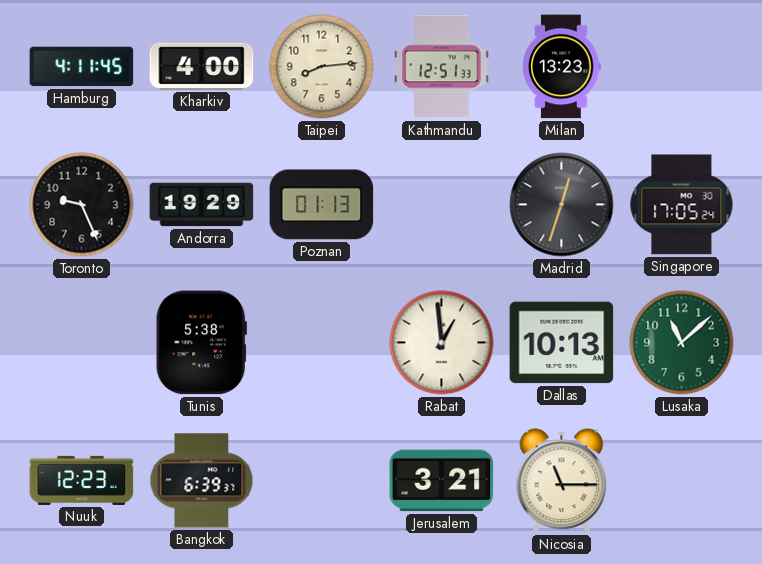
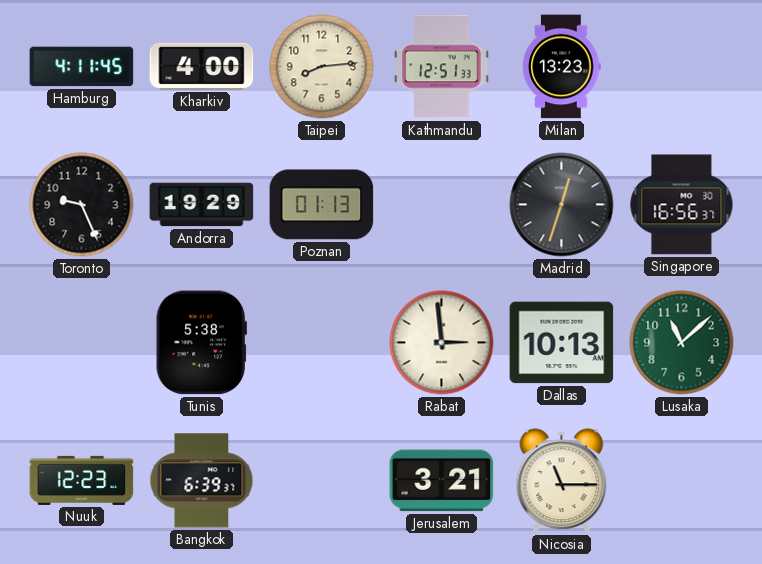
Singapore: 17:05 -> 16:56
Rabat: 12:59 -> 2:59
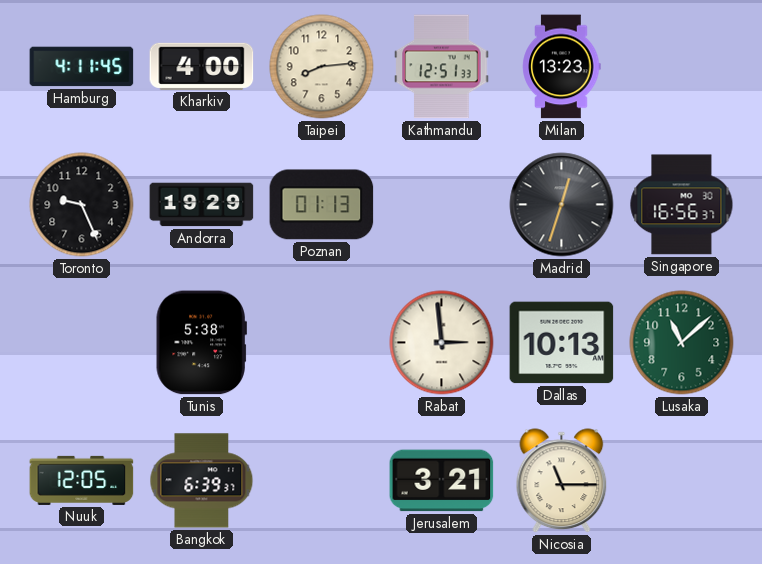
Nuuk: 12:23 -> 12:05
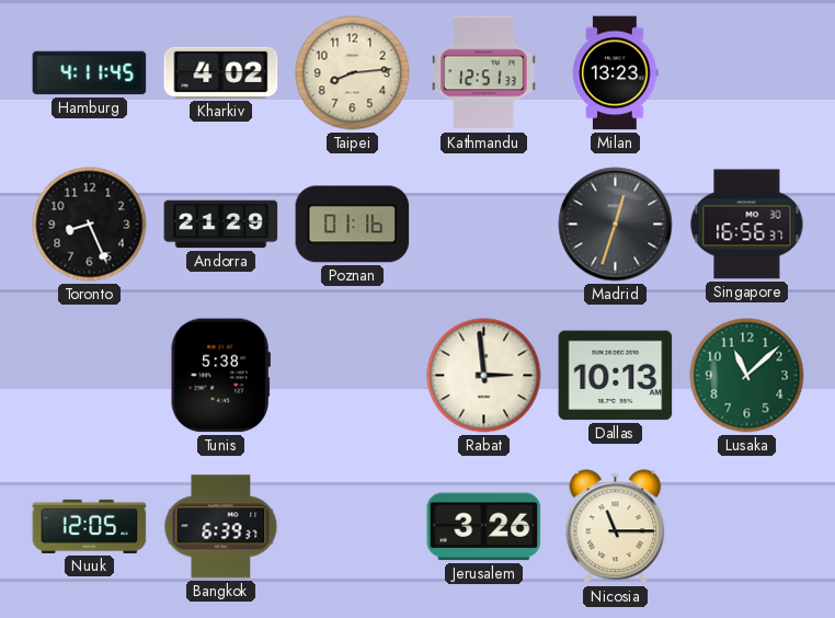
Kharkiv: 4:00 -> 4:02
Toronto: 9:26 -> 8:26
Andorra: 19:29 -> 21:29
Poznan: 01:13 -> 01:16
Jerusalem: 3:21 -> 3:26
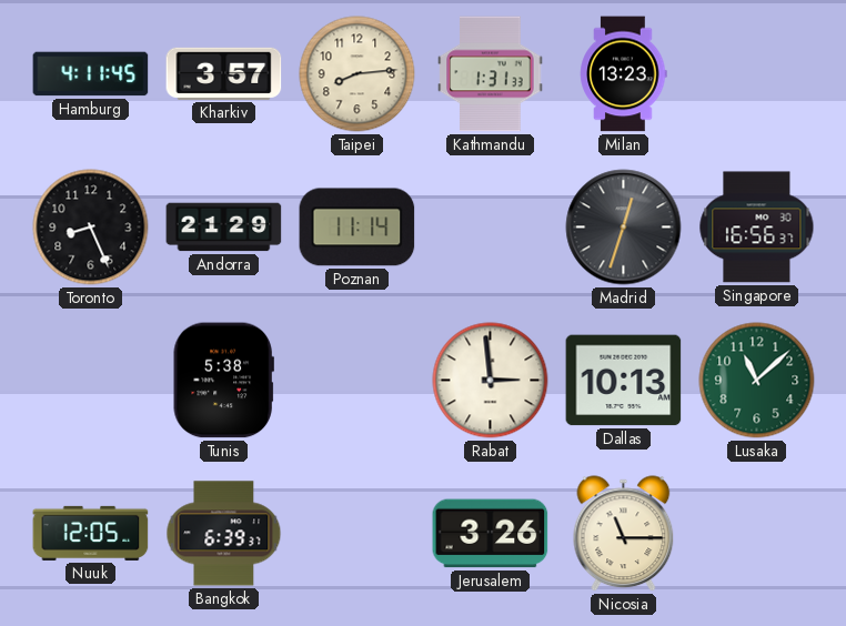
Kharkiv: 4:02 -> 3:57
Kathmandu: 12:51 -> 1:31
Poznan: 01:16 -> 11:14
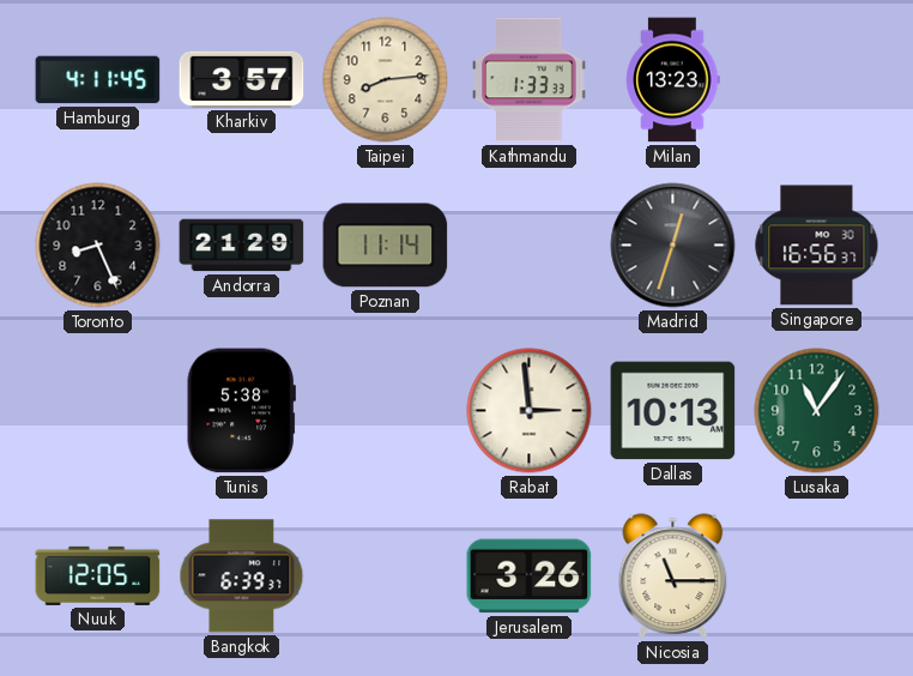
Kathmandu: 1:31 -> 1:33
Lusaka: 11:08 -> 11:06
